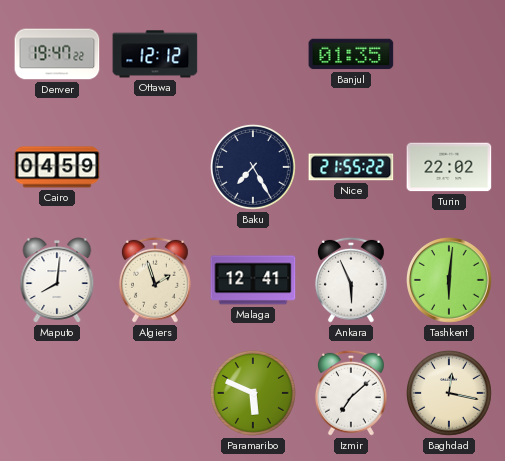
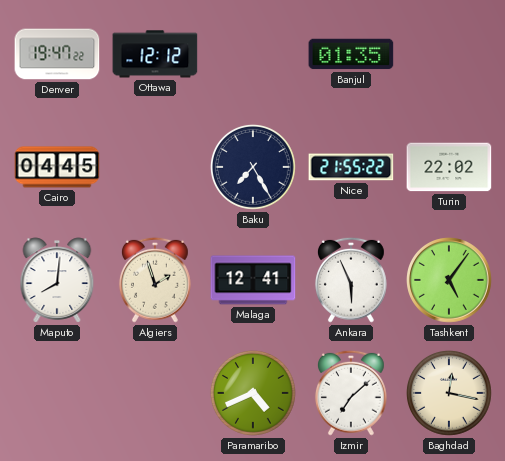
Cairo: 04:59 -> 04:45
Tashkent: 6:01 -> 5:06
Paramaribo: 5:49 -> 4:41
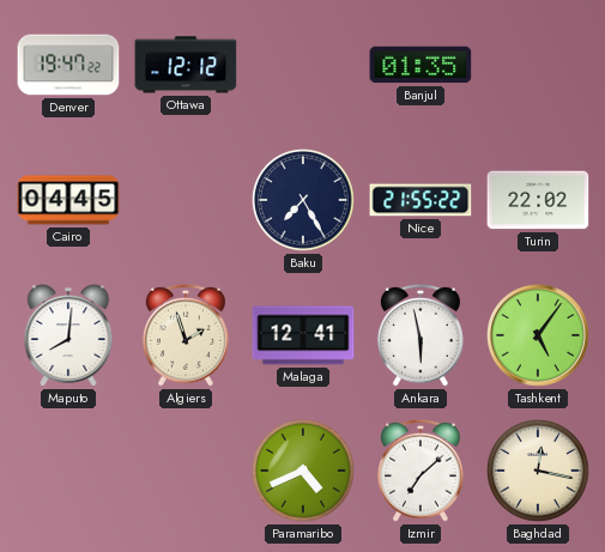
Ankara: 5:56 -> 5:58
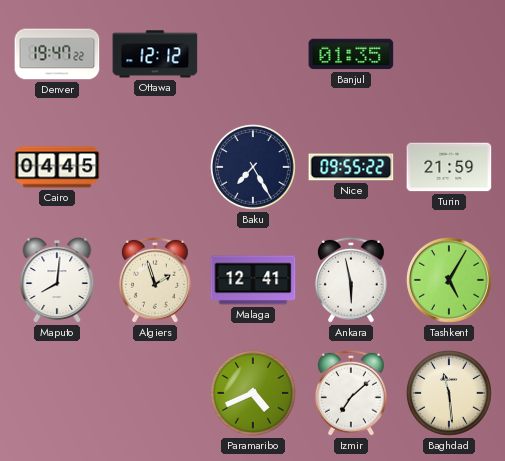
Nice: 21:55 -> 09:55
Turin: 22:02 -> 21:59
Tashkent: 5:06 -> 5:05
Baghdad: 12:17 -> 11:29
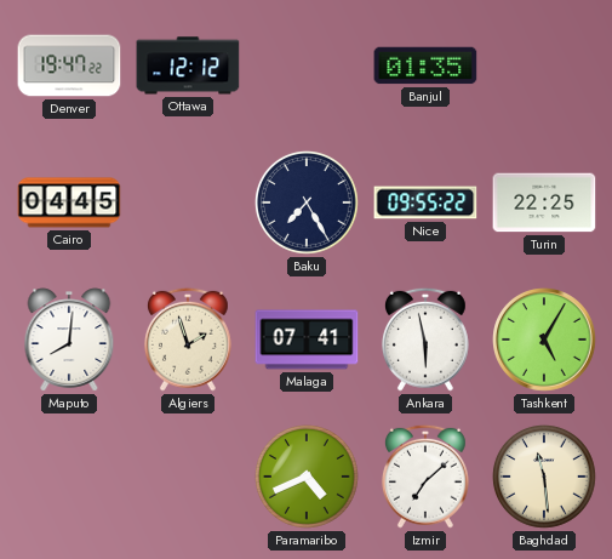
Turin: 21:59 -> 22:25
Malaga: 12:41 -> 07:41
